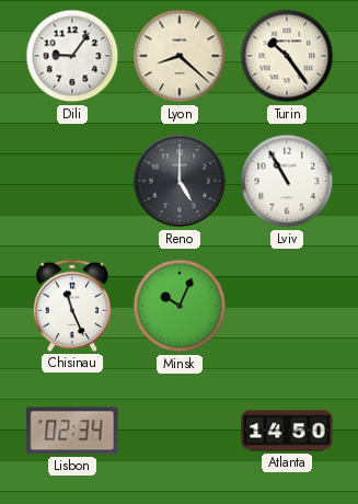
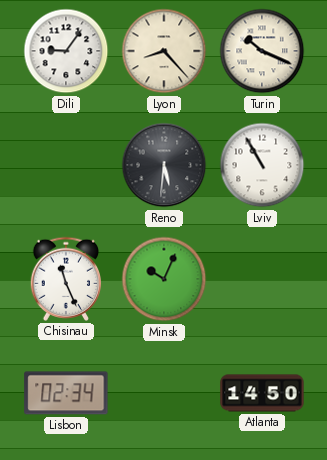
Lyon: 8:22 -> 8:23
Turin: 10:24 -> 10:19
Reno: 5:00 -> 5:31
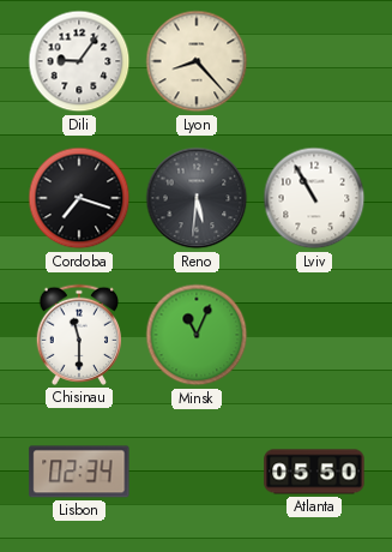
Turin: 10:19 -> none
Cordoba: none -> 7:18
Chisinau: 11:26 -> 11:30
Minsk: 10:04 -> 11:04
Atlanta: 14:50 -> 05:50
